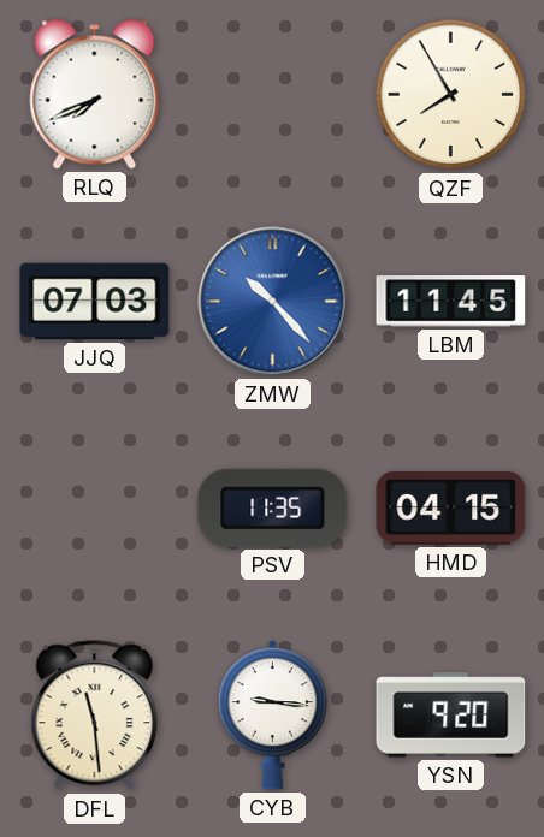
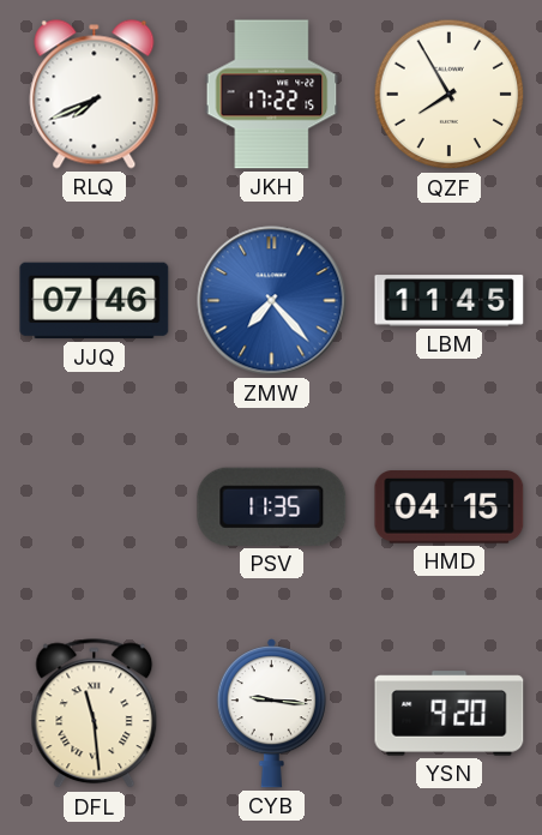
JKH: none -> 17:22
JJQ: 07:03 -> 07:46
ZMW: 10:23 -> 7:23
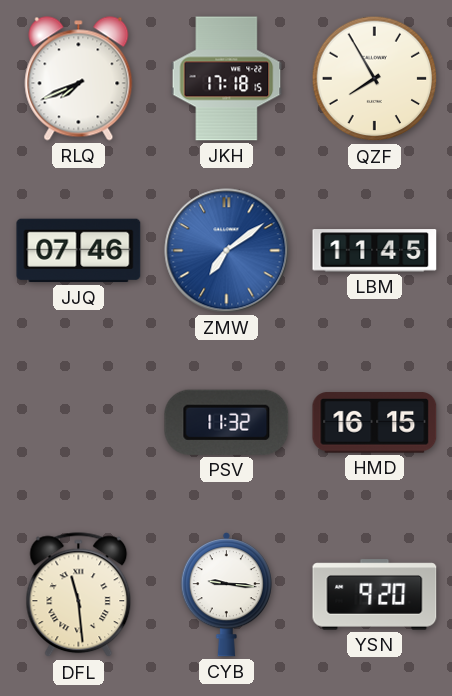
JKH: 17:22 -> 17:18
ZMW: 7:23 -> 7:09
PSV: 11:35 -> 11:32
HMD: 04:15 -> 16:15
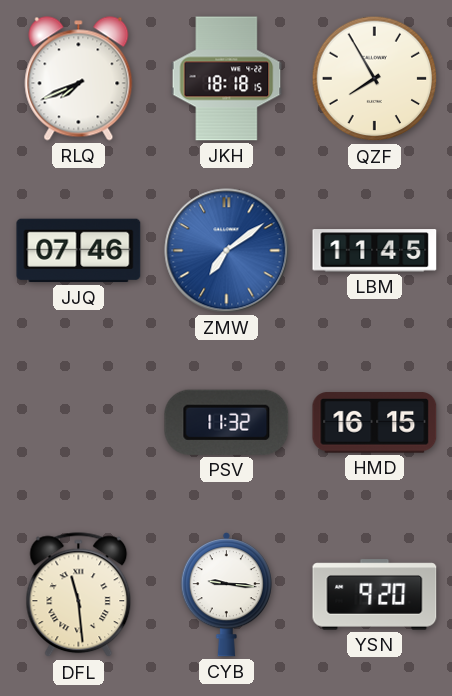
JKH: 17:18 -> 18:18
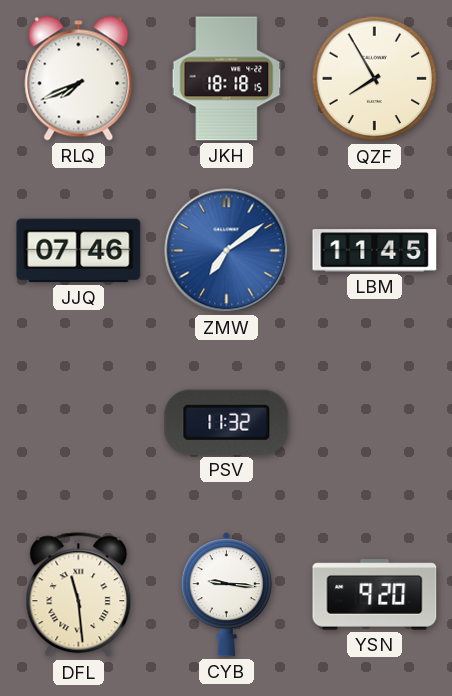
HMD: 16:15 -> none
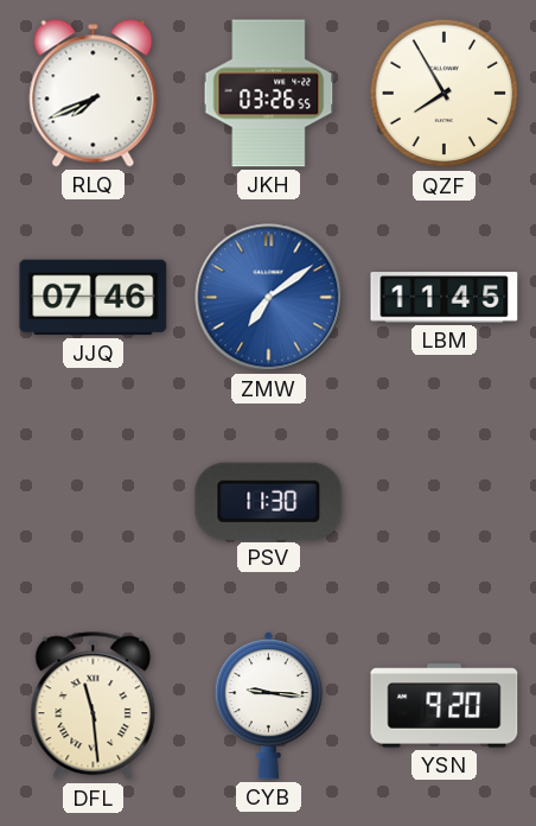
JKH: 18:18 -> 03:26
PSV: 11:32 -> 11:30
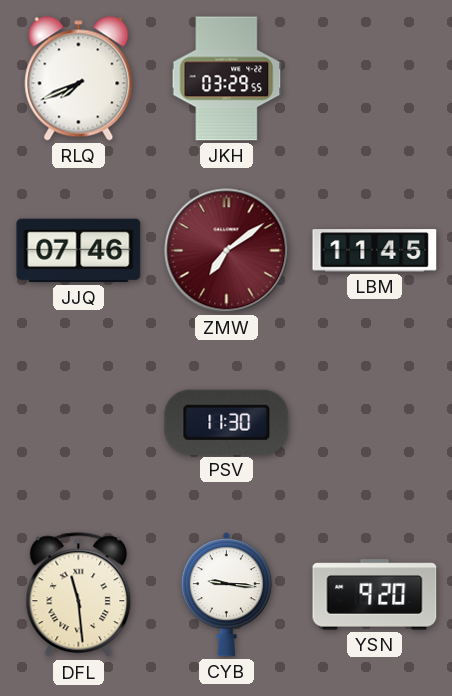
JKH: 03:26 -> 03:29
QZF: 7:55 -> none
ZMW dial: blue -> burgundy
